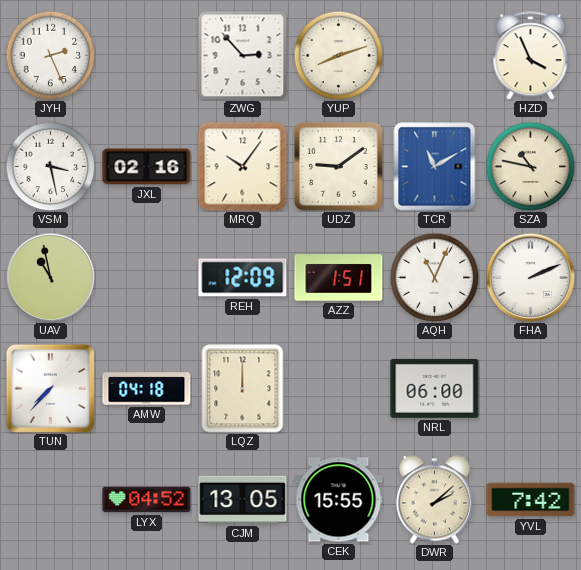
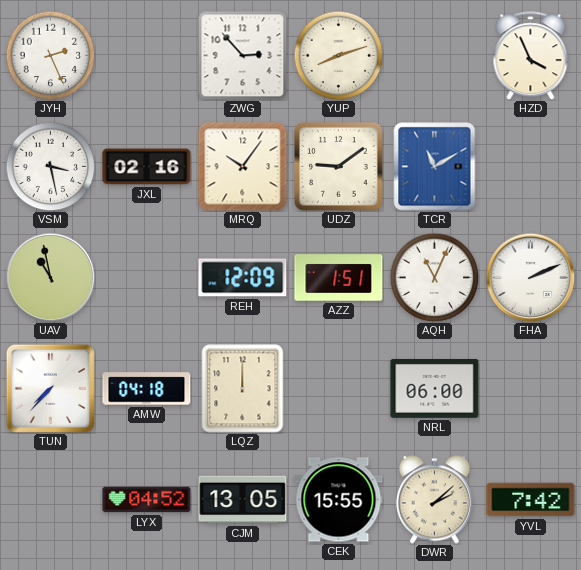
SZA: 10:47 -> none
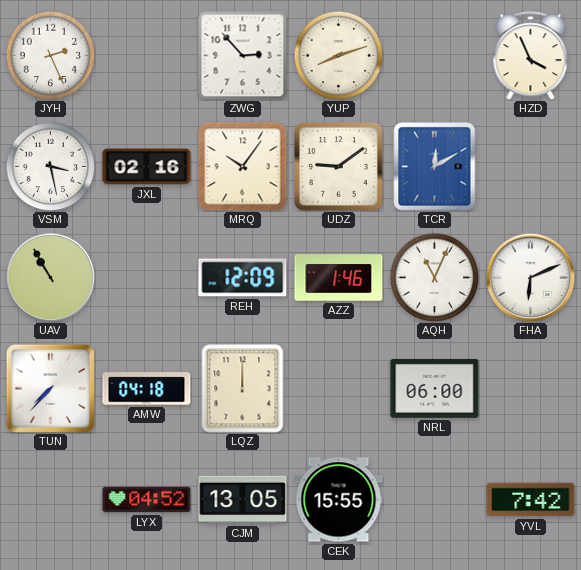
TCR: 11:10 -> 12:10
UAV: 10:58 -> 10:55
AZZ: 1:51 -> 1:46
FHA: 2:11 -> 6:11
DWR: 2:08 -> none
